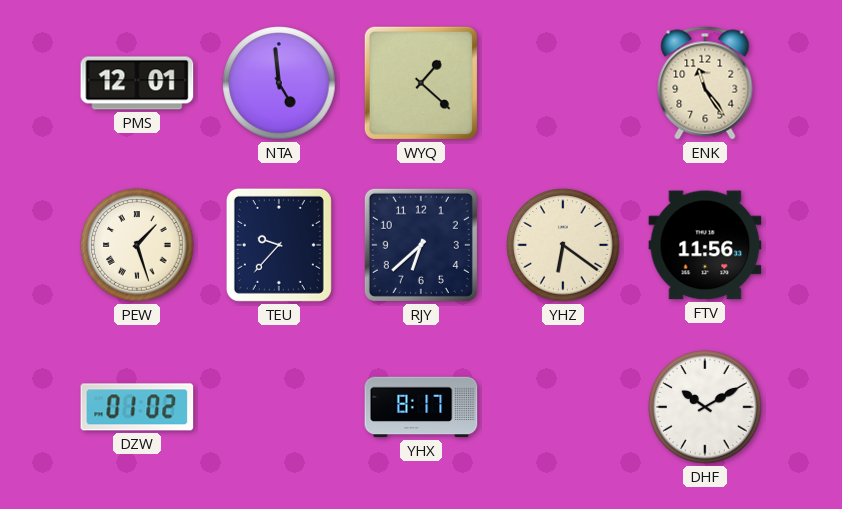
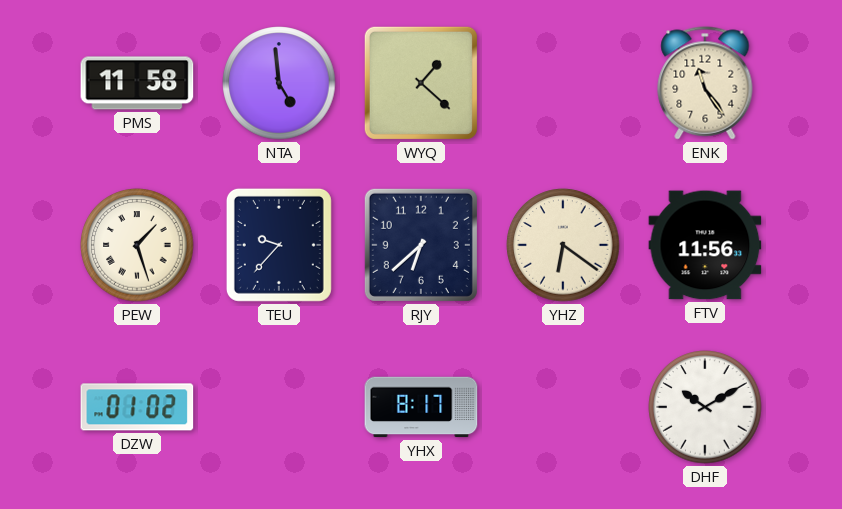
PMS: 12:01 -> 11:58
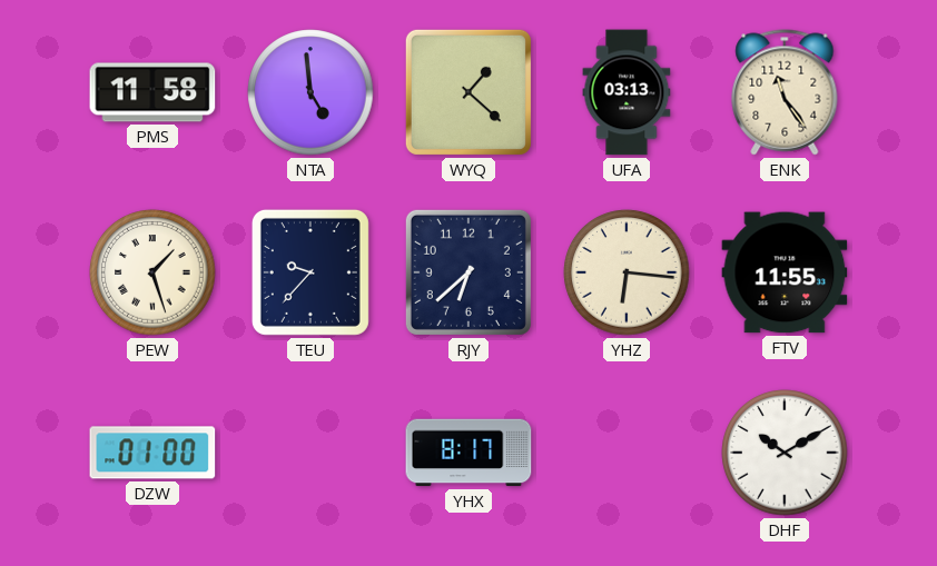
UFA: none -> 03:13
YHZ: 6:21 -> 6:16
FTV: 11:56 -> 11:55
DZW: 01:02 -> 01:00
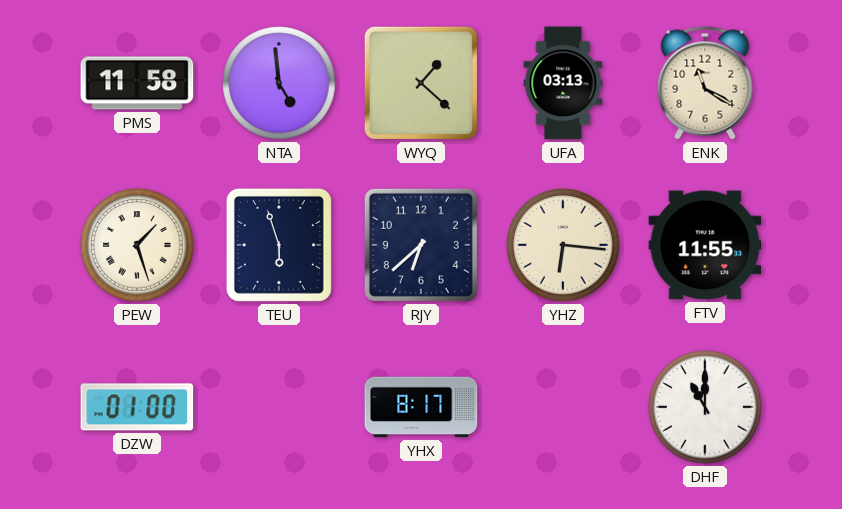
ENK: 11:24 -> 11:20
TEU: 9:37 -> 5:57
DHF: 10:10 -> 11:00
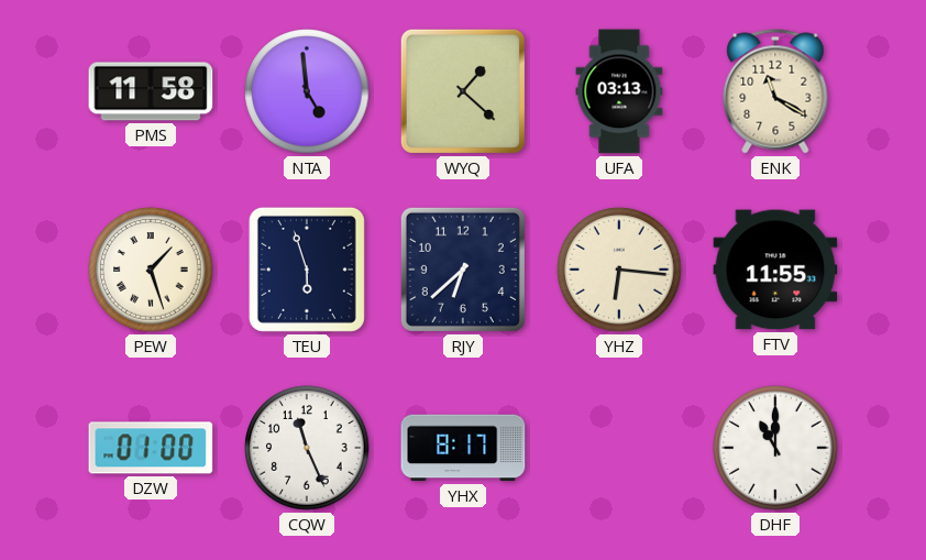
CQW: none -> 11:26
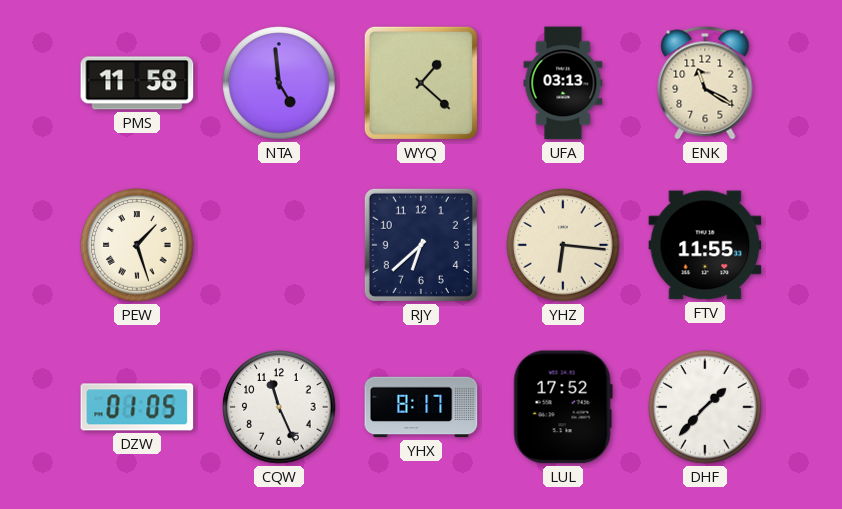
TEU: 5:57 -> none
DZW: 01:00 -> 01:05
LUL: none -> 17:52
DHF: 11:00 -> 1:37
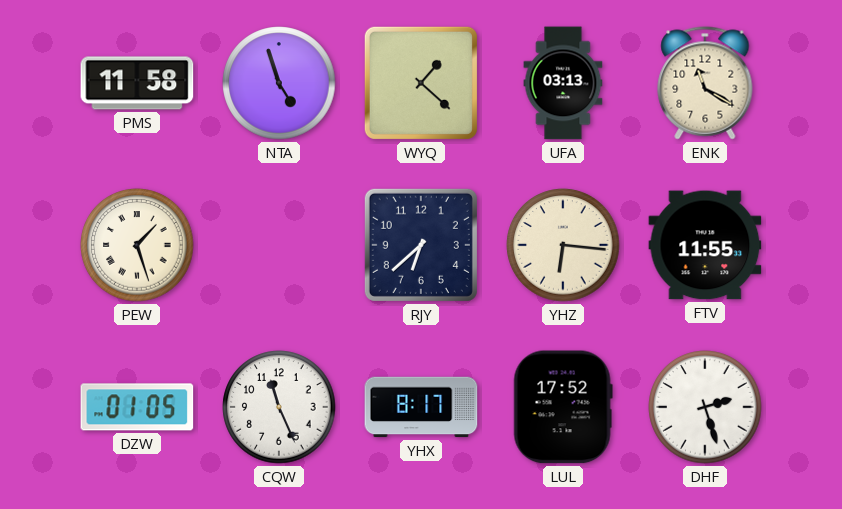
NTA: 4:59 -> 4:57
DHF: 1:37 -> 2:27
